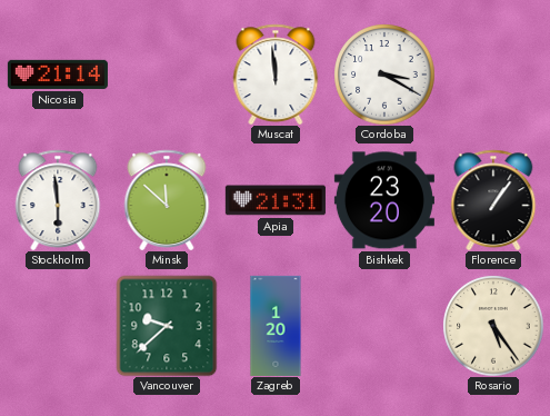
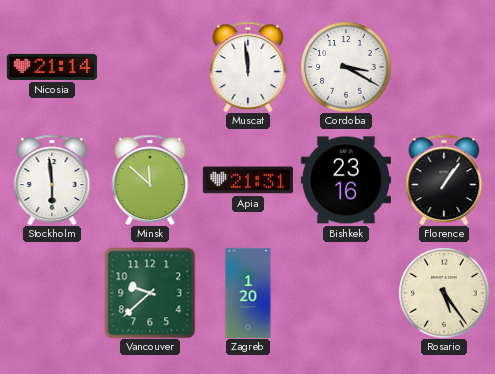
Bishkek: 23:20 -> 23:16
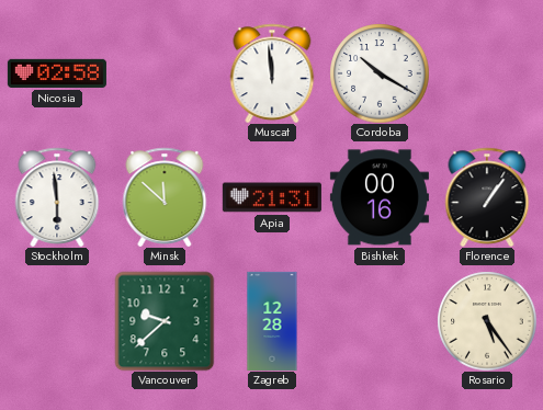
Nicosia: 21:14 -> 02:58
Cordoba: 3:20 -> 10:20
Bishkek: 23:16 -> 00:16
Zagreb: 1:20 -> 12:28
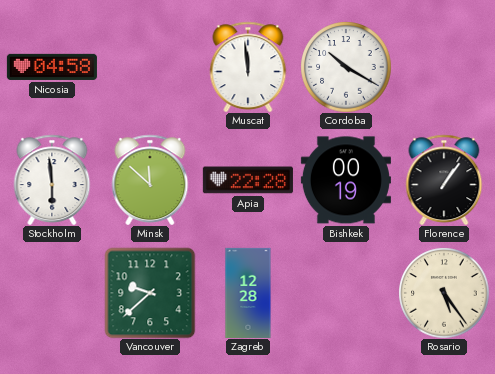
Nicosia: 02:58 -> 04:58
Apia: 21:31 -> 22:28
Bishkek: 00:16 -> 00:19
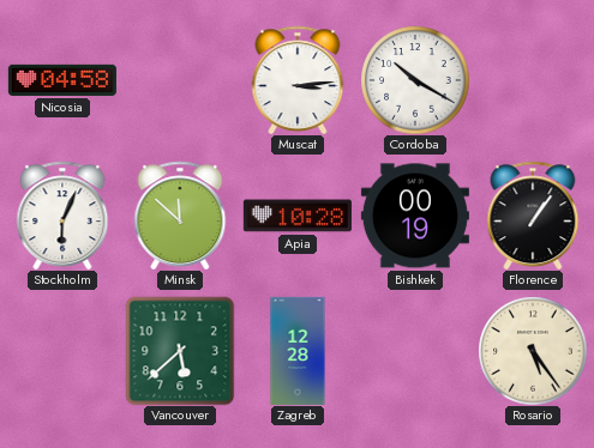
Muscat: 11:59 -> 3:14
Stockholm: 5:59 -> 6:04
Apia: 22:28 -> 10:28
Vancouver: 9:38 -> 5:38
